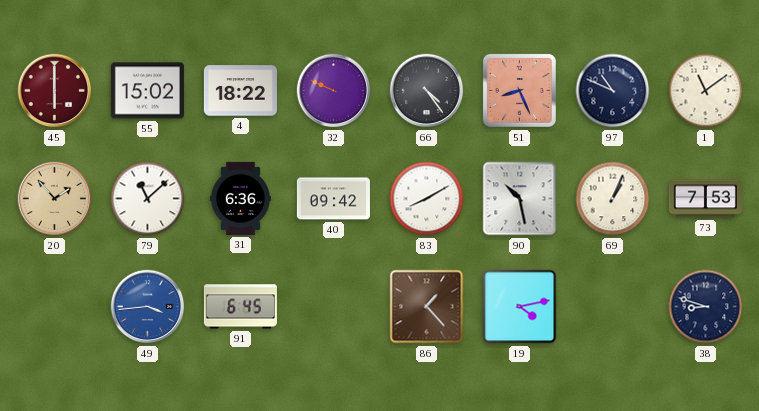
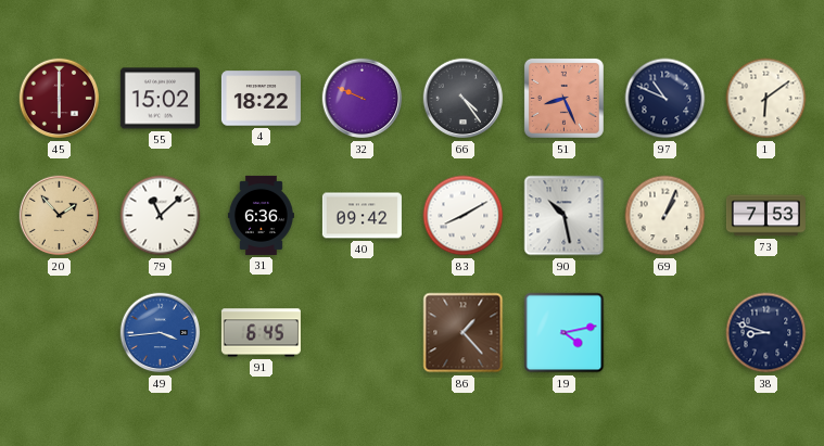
1: 11:09 -> 6:09
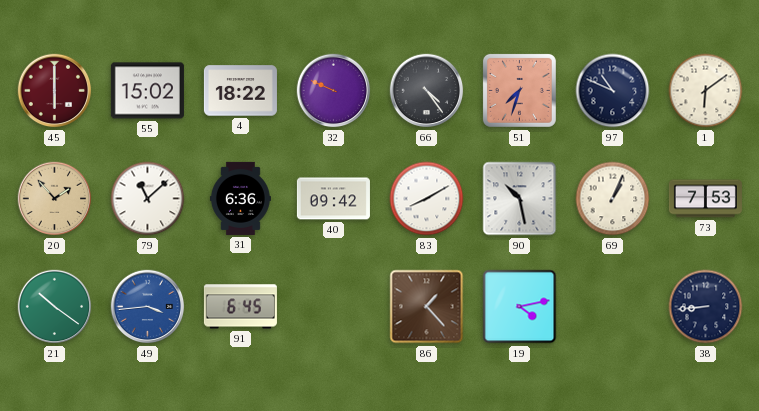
51: 8:26 -> 7:33
21: none -> 10:21
38: 8:48 -> 8:44
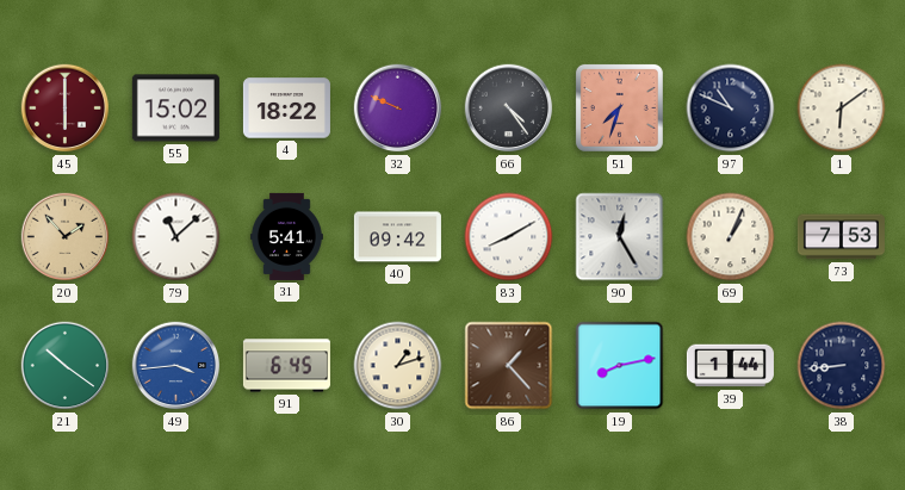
31: 6:36 -> 5:41
90: 10:28 -> 12:25
30: none -> 1:12
19: 4:13 -> 8:13
39: none -> 1:44
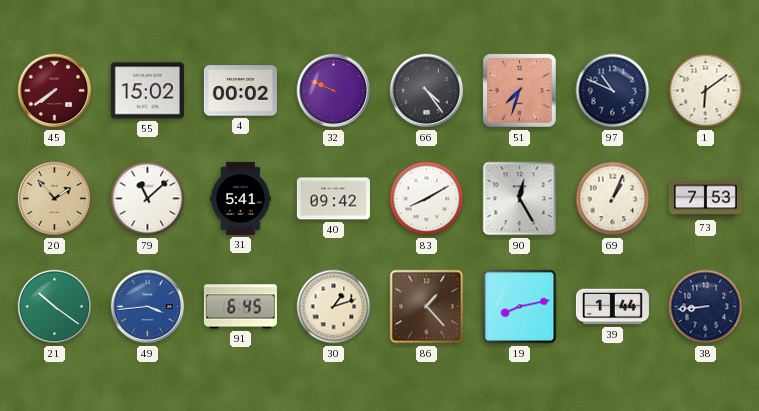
45: 6:00 -> 7:39
4: 18:22 -> 00:02
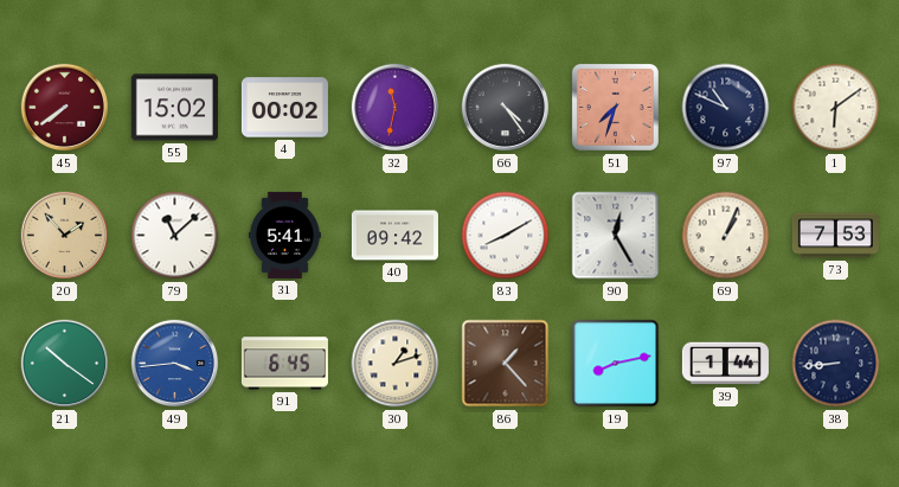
32: 9:49 -> 11:32
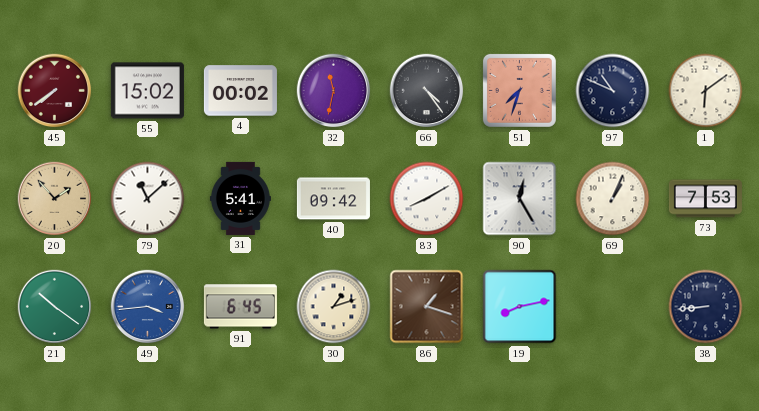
86: 1:23 -> 1:18
39: 1:44 -> none
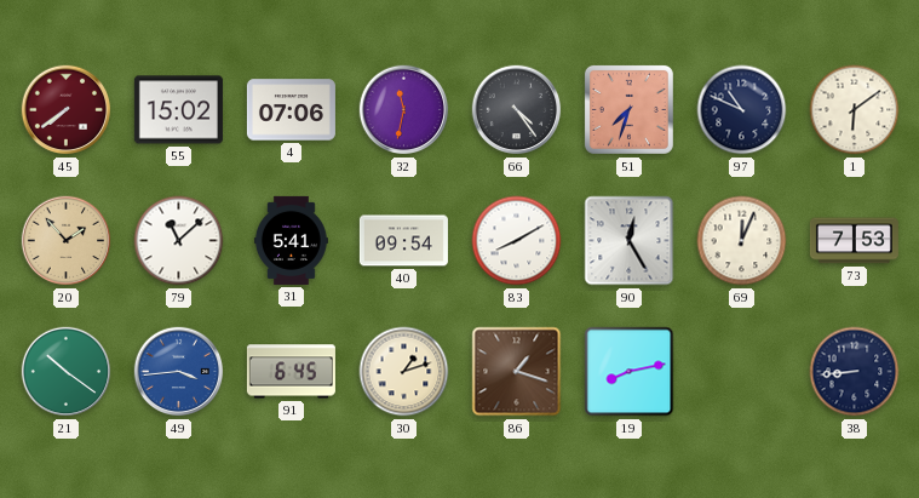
4: 00:02 -> 07:06
40: 09:42 -> 09:54
69: 1:04 -> 12:04
